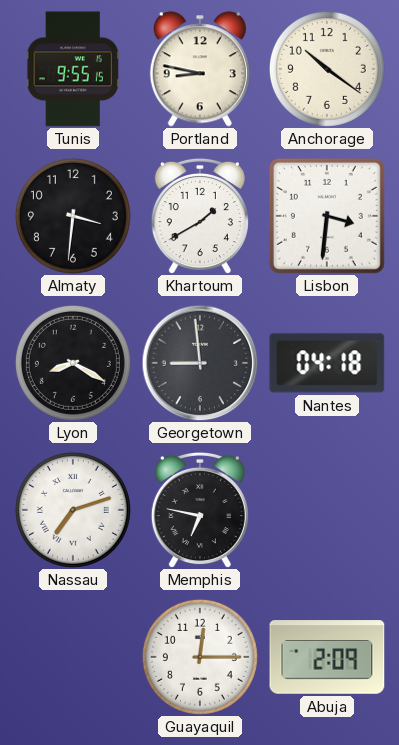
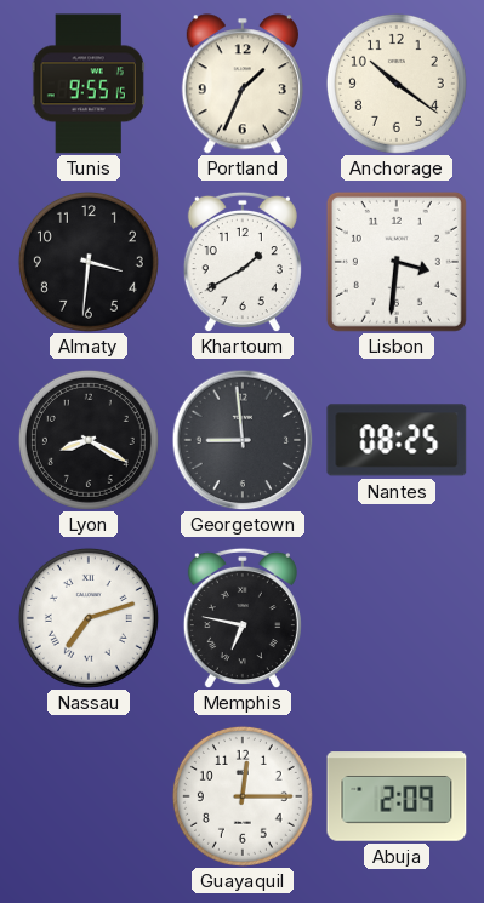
Portland: 8:47 -> 1:34
Nantes: 04:18 -> 08:25
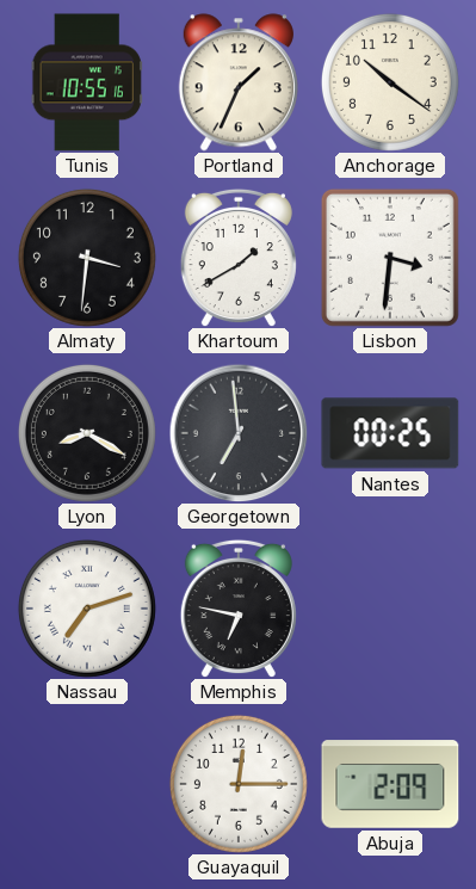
Tunis: 9:55 -> 10:55
Georgetown: 8:59 -> 6:59
Nantes: 08:25 -> 00:25
